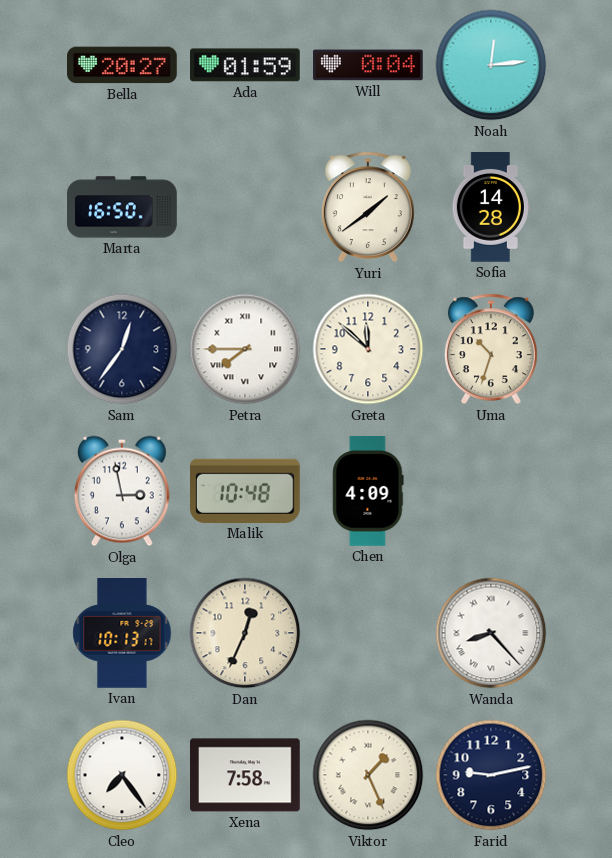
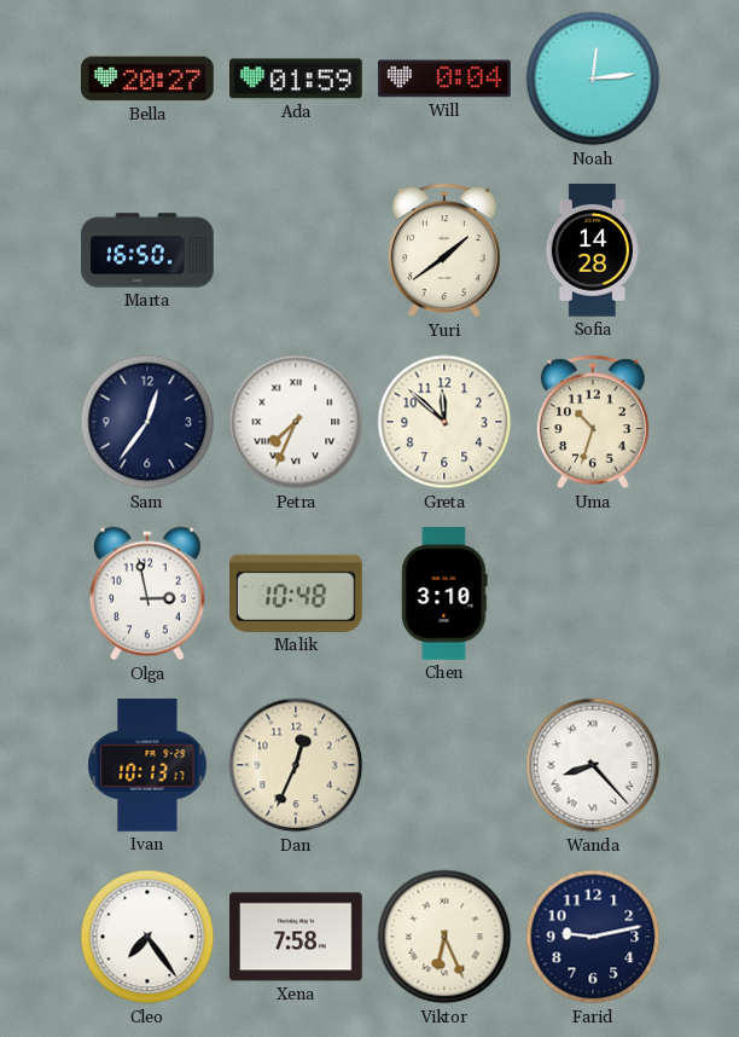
Petra: 7:45 -> 7:34
Chen: 4:09 -> 3:10
Viktor: 1:26 -> 6:26
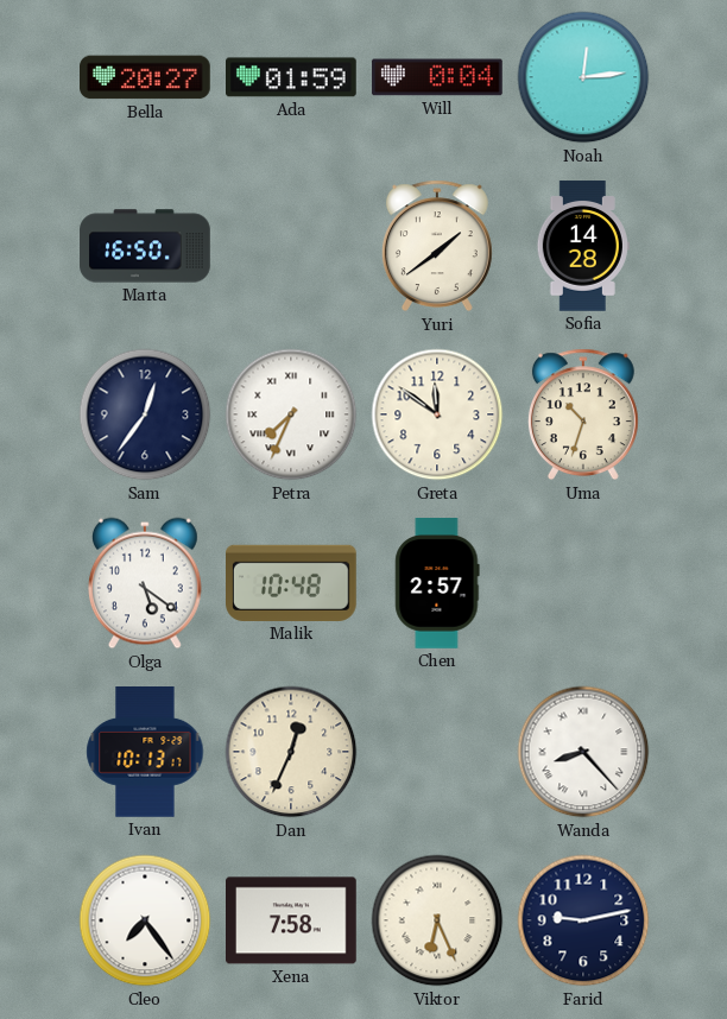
Greta: 11:52 -> 11:51
Olga: 2:58 -> 5:21
Chen: 3:10 -> 2:57
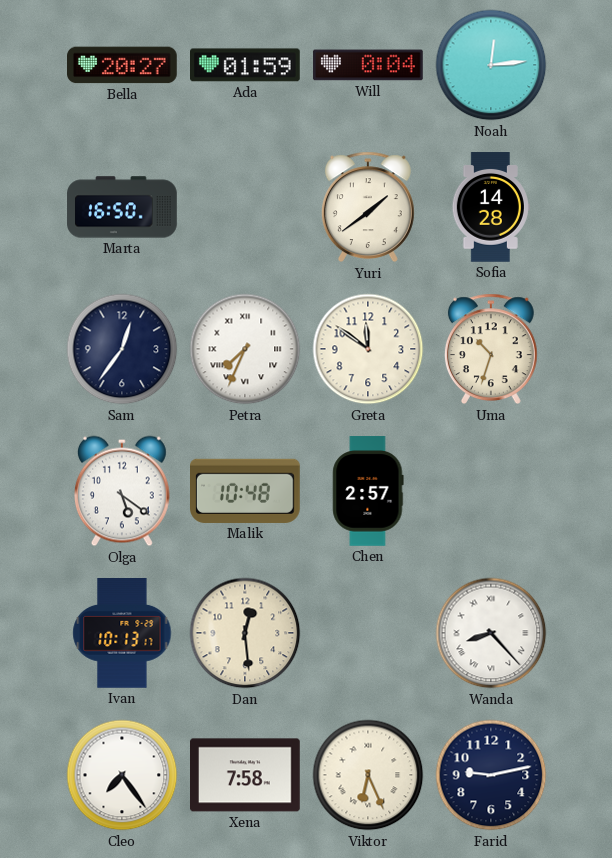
Dan: 12:34 -> 12:29
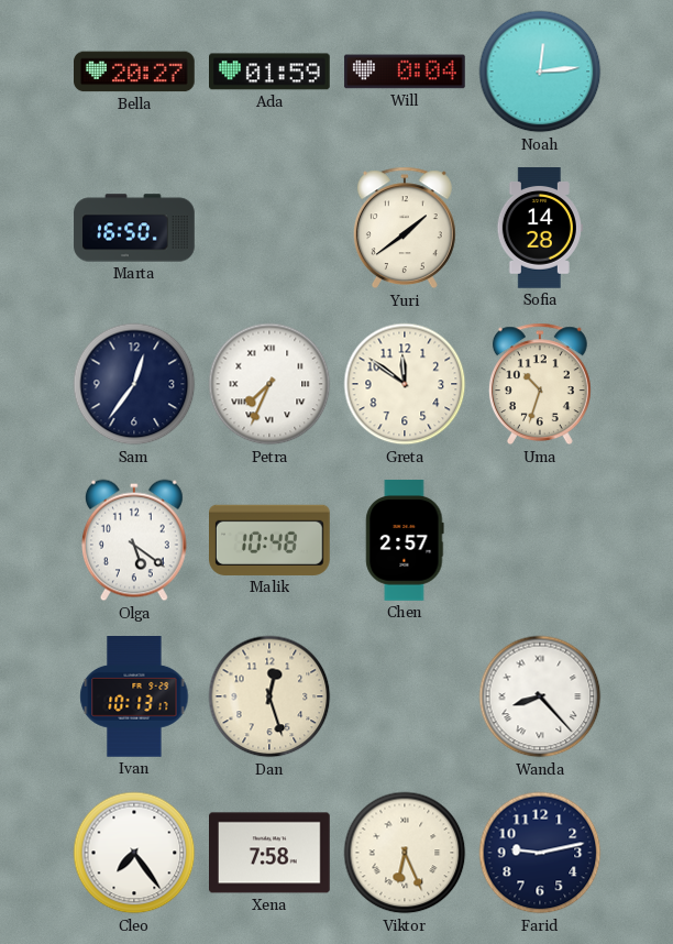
Dan: 12:29 -> 12:27
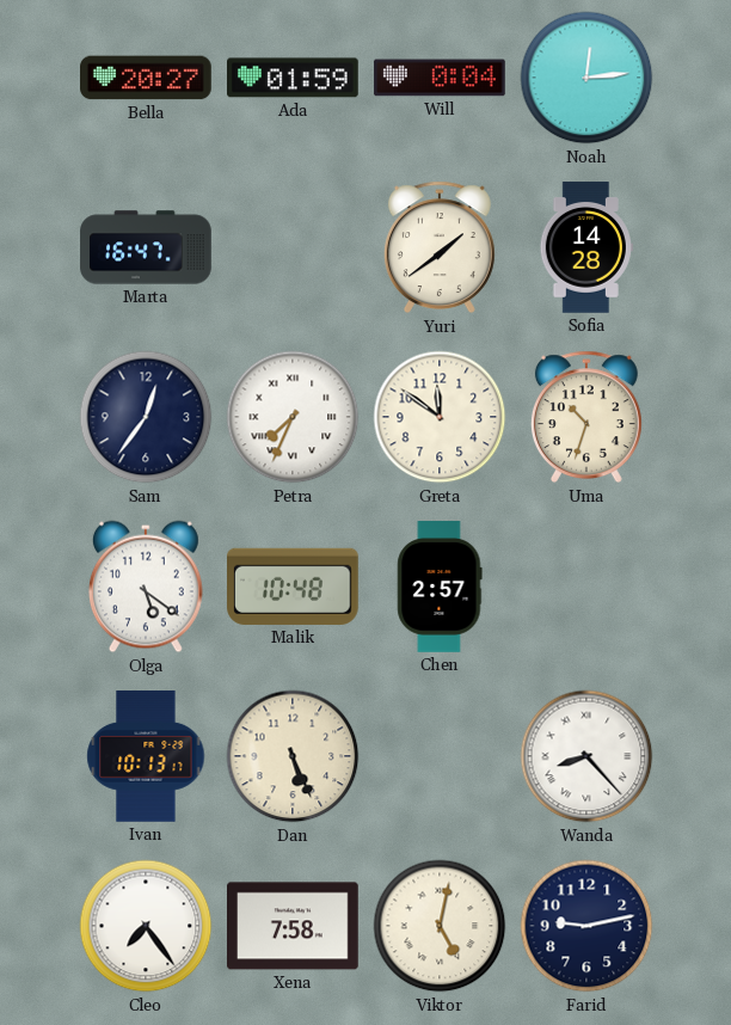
Marta: 16:50 -> 16:47
Dan: 12:27 -> 5:26
Viktor: 6:26 -> 5:02
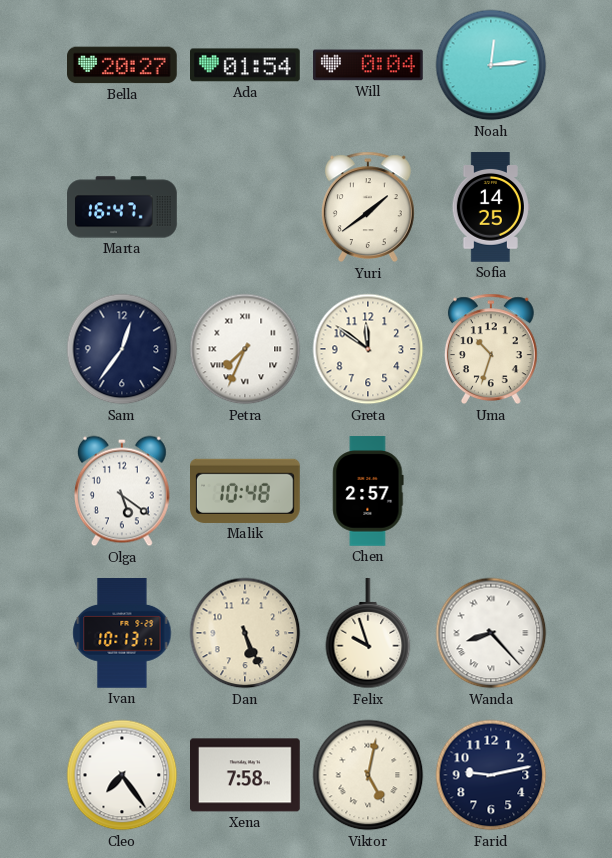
Ada: 01:59 -> 01:54
Sofia: 14:28 -> 14:25
Felix: none -> 9:57
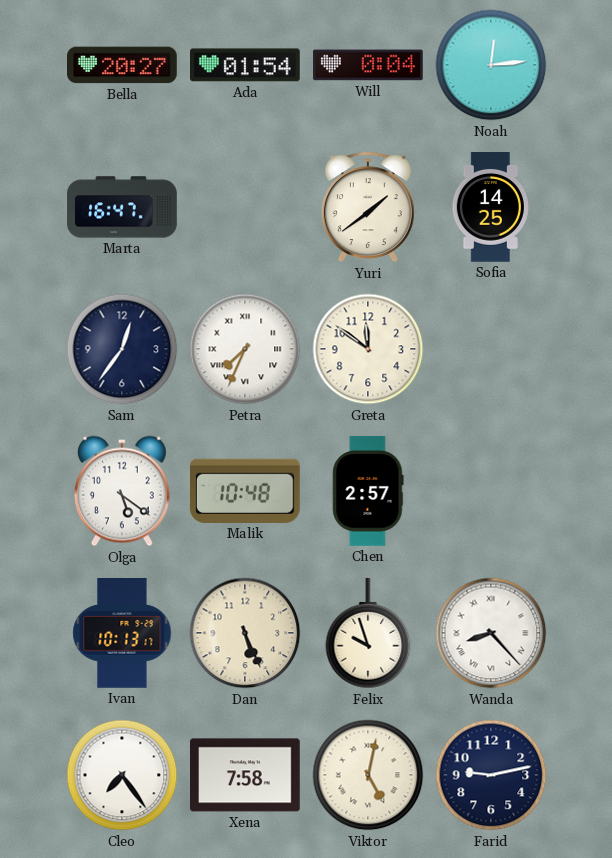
Uma: 10:33 -> none
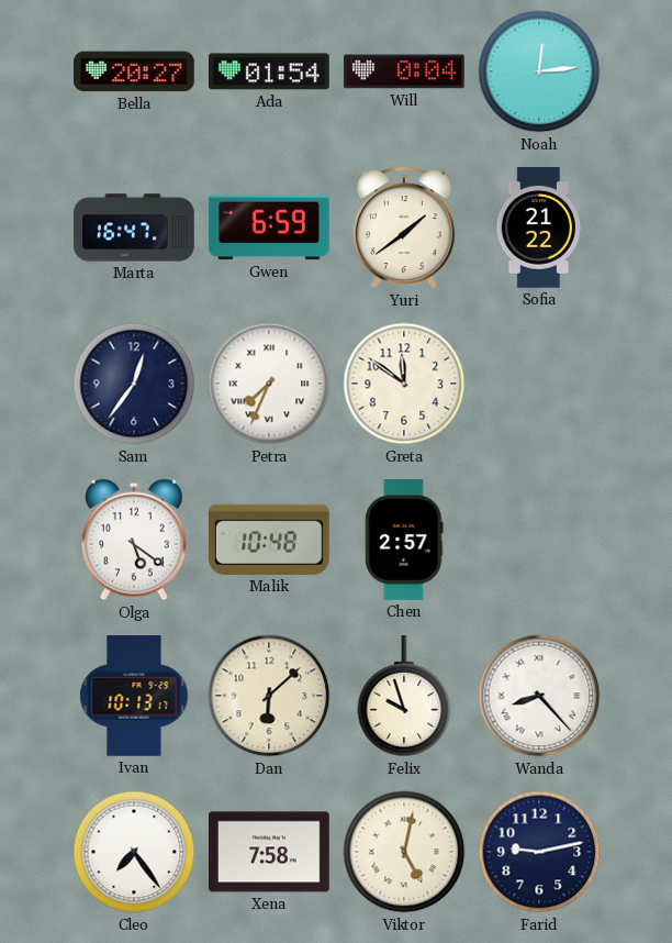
Gwen: none -> 6:59
Sofia: 14:25 -> 21:22
Dan: 5:26 -> 6:08
